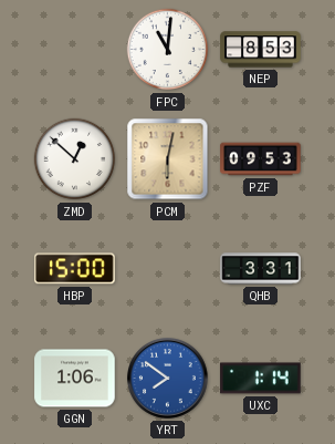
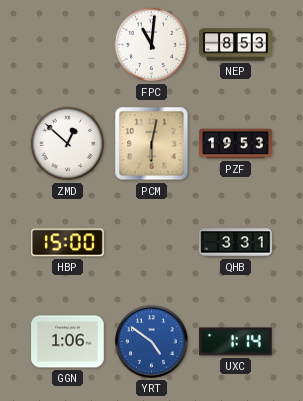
PZF: 09:53 -> 19:53
YRT: 7:51 -> 4:51
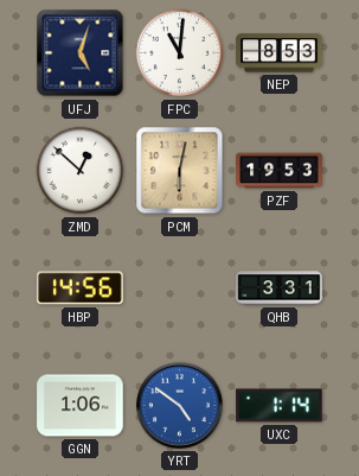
UFJ: none -> 5:03
HBP: 15:00 -> 14:56
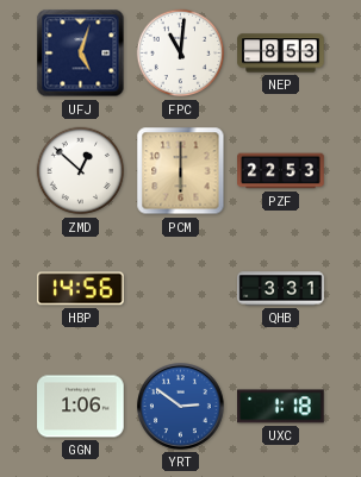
PCM: 6:02 -> 6:00
PZF: 19:53 -> 22:53
YRT: 4:51 -> 2:51
UXC: 1:14 -> 1:18
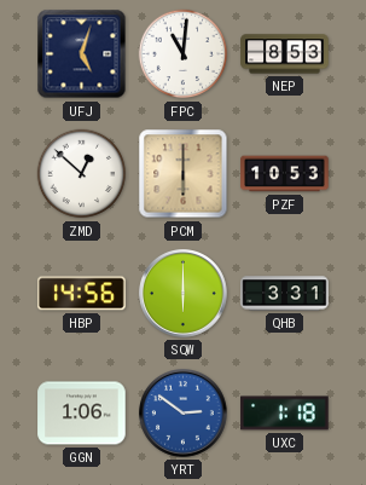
PZF: 22:53 -> 10:53
SQW: none -> 6:00
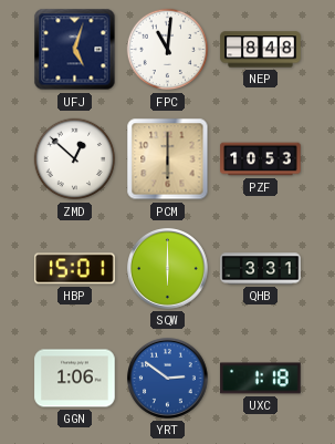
NEP: 8:53 -> 8:48
HBP: 14:56 -> 15:01
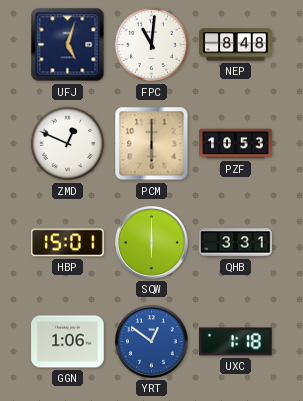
ZMD: 12:52 -> 12:49
YRT: 2:51 -> 12:51
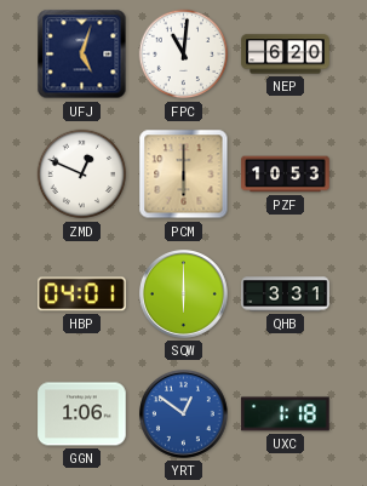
NEP: 8:48 -> 6:20
HBP: 15:01 -> 04:01
